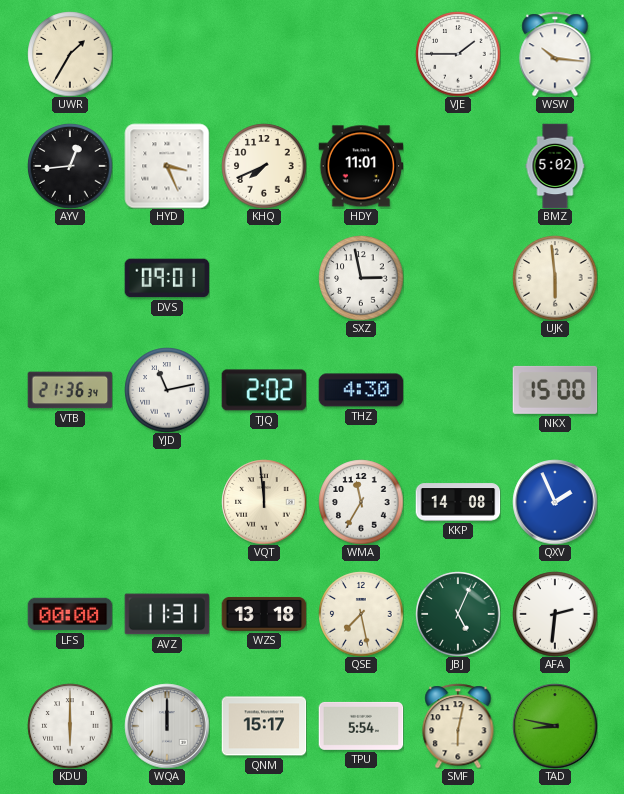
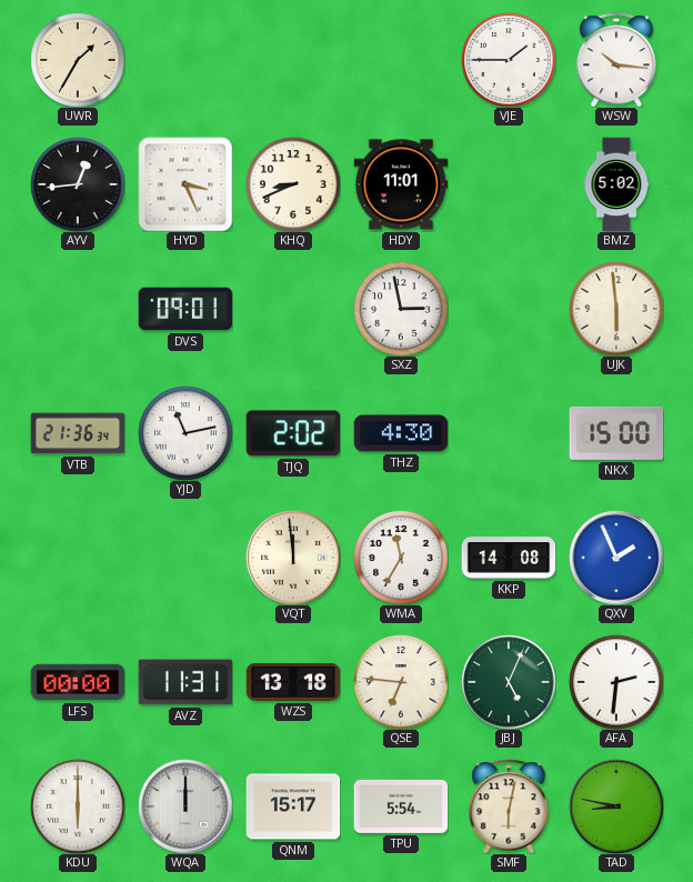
KHQ: 7:41 -> 8:41
QSE: 7:28 -> 6:46
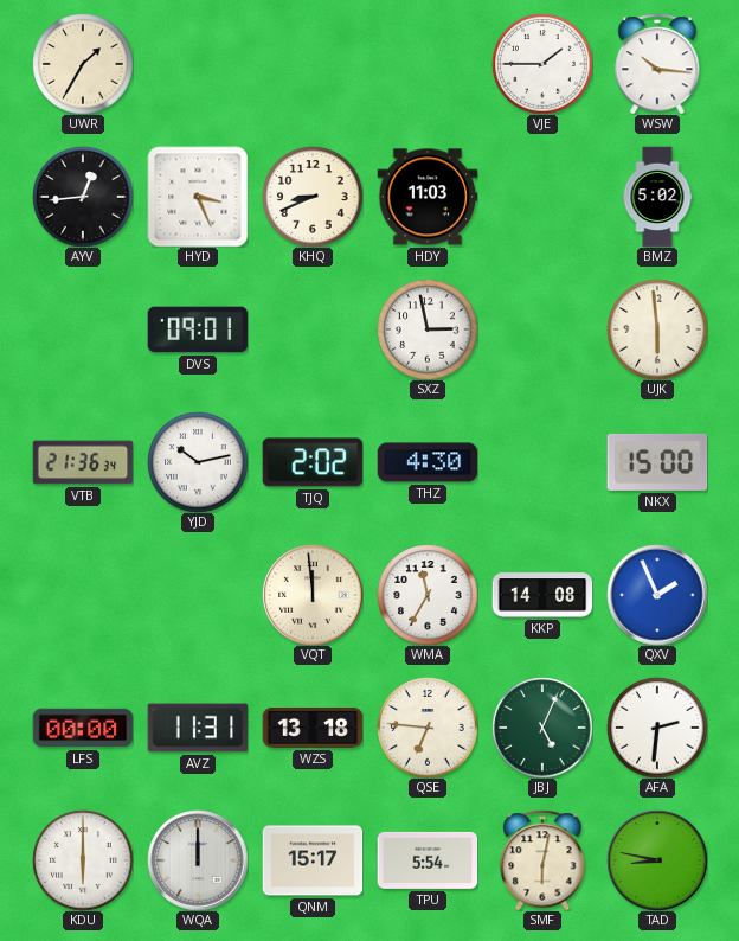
HDY: 11:01 -> 11:03
YJD: 11:13 -> 10:13
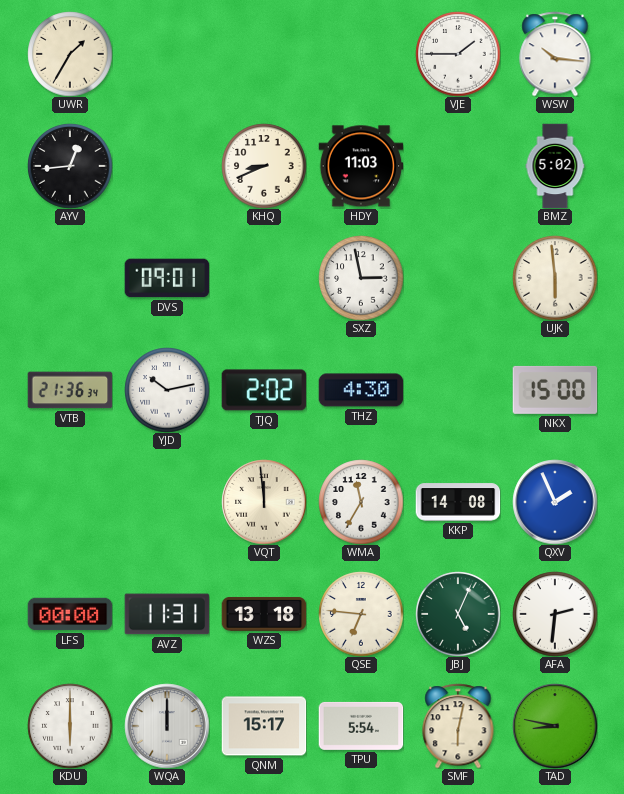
HYD: 3:26 -> none
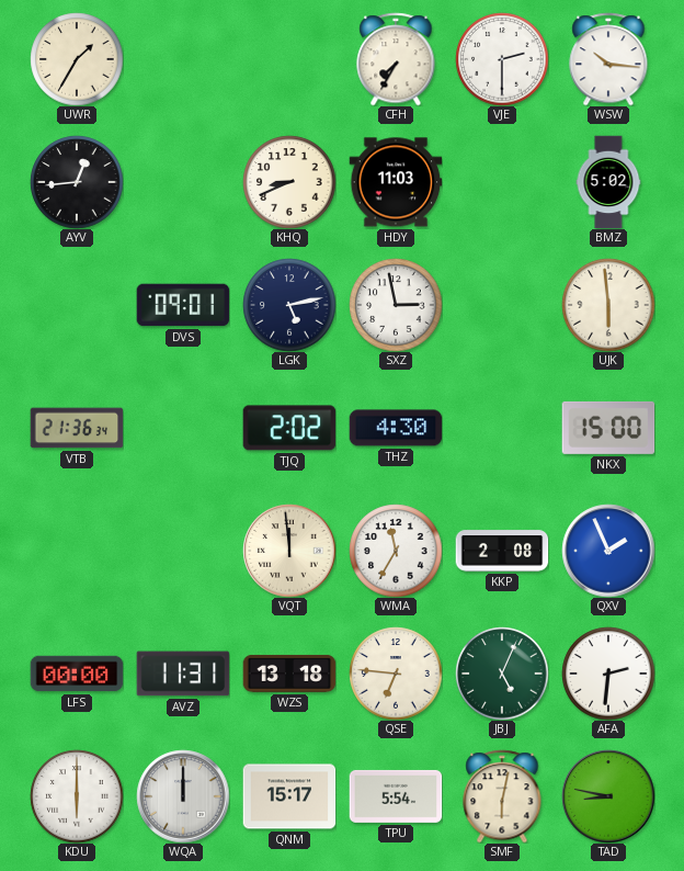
CFH: none -> 7:35
VJE: 1:45 -> 2:30
LGK: none -> 5:13
YJD: 10:13 -> none
KKP: 14:08 -> 2:08
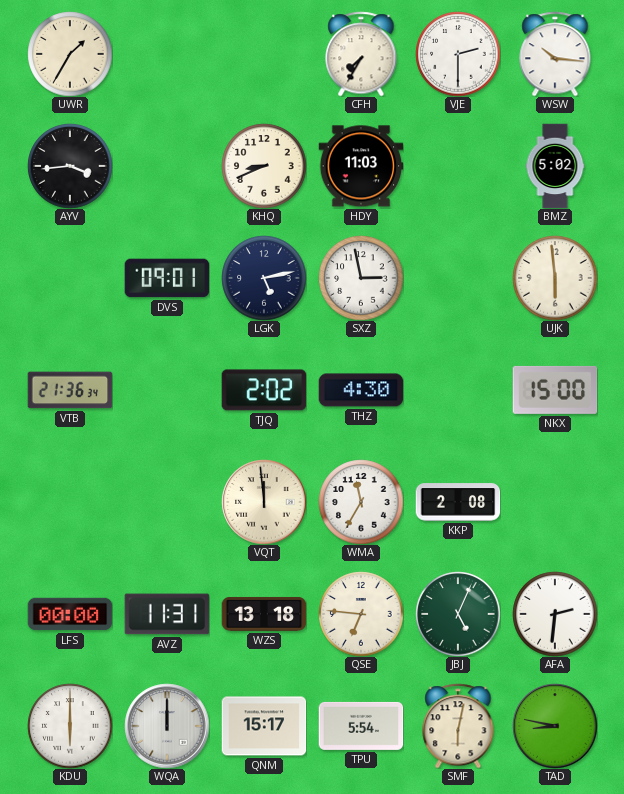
AYV: 12:44 -> 3:44
QXV: 1:56 -> none
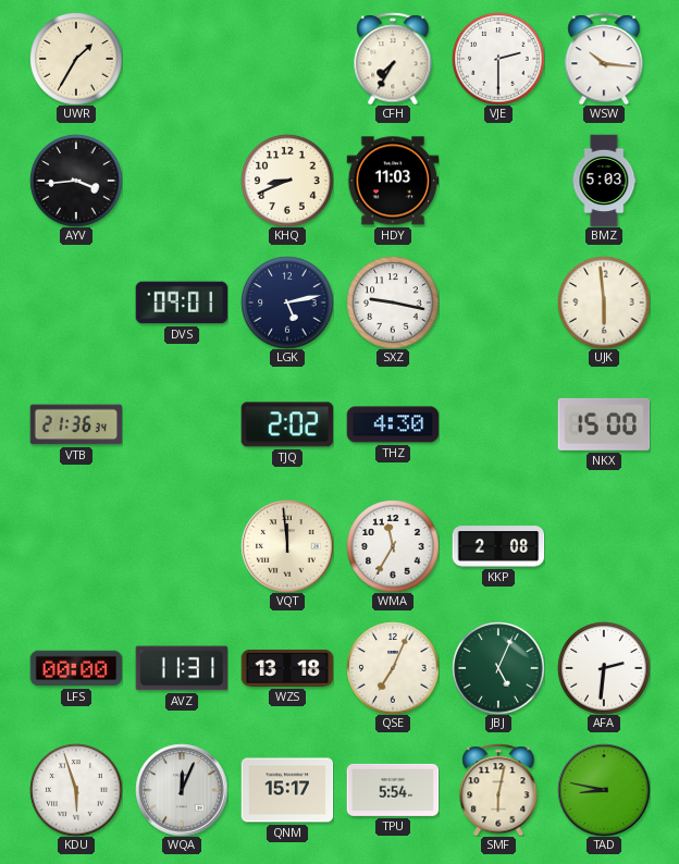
BMZ: 5:02 -> 5:03
SXZ: 2:58 -> 9:17
QSE: 6:46 -> 7:04
KDU: 6:00 -> 5:57
WQA: 12:00 -> 12:04
